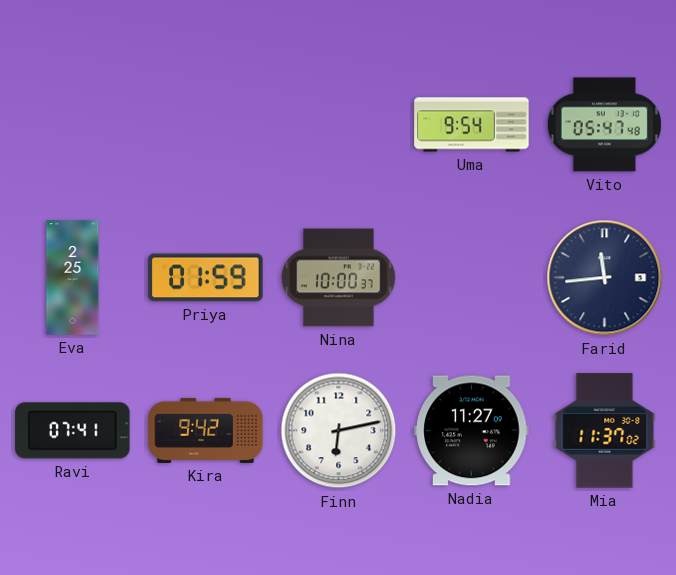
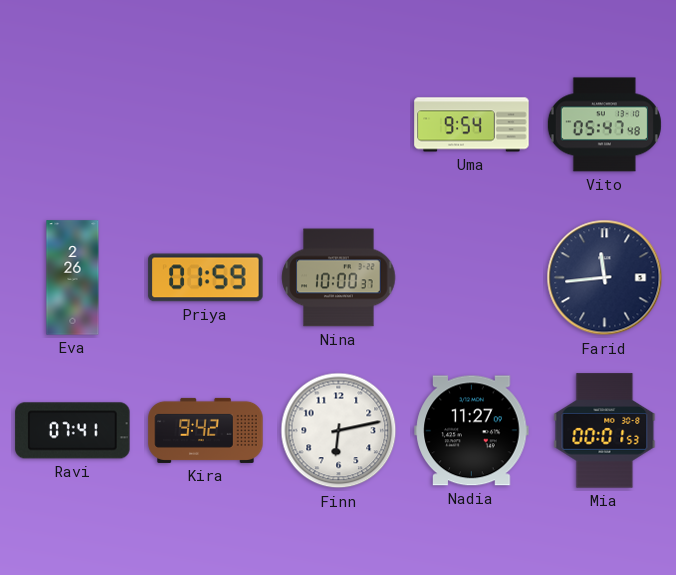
Eva: 2:25 -> 2:26
Mia: 11:37 -> 00:01
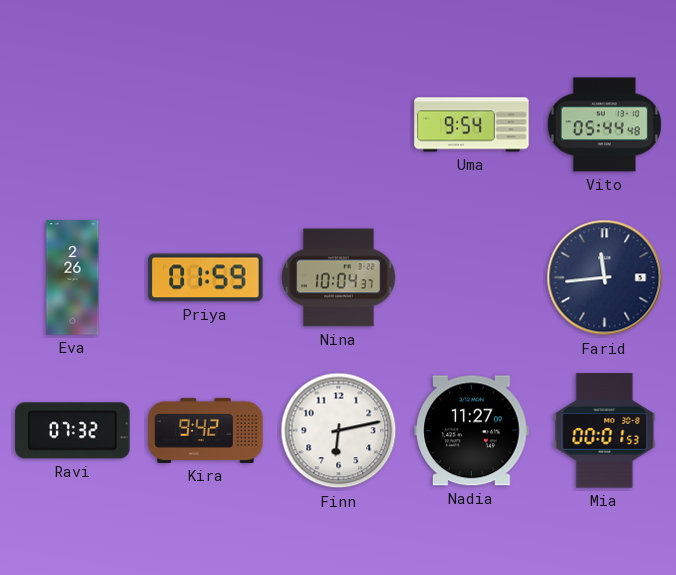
Vito: 05:47 -> 05:44
Nina: 10:00 -> 10:04
Ravi: 07:41 -> 07:32
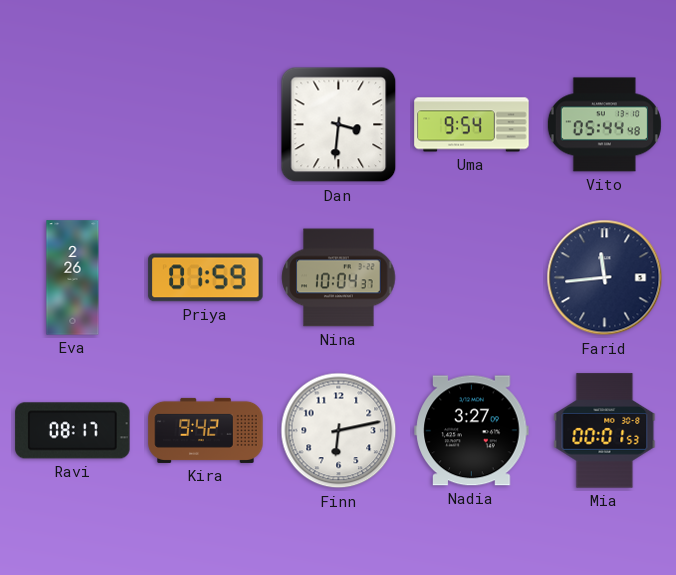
Dan: none -> 3:31
Ravi: 07:32 -> 08:17
Nadia: 11:27 -> 3:27
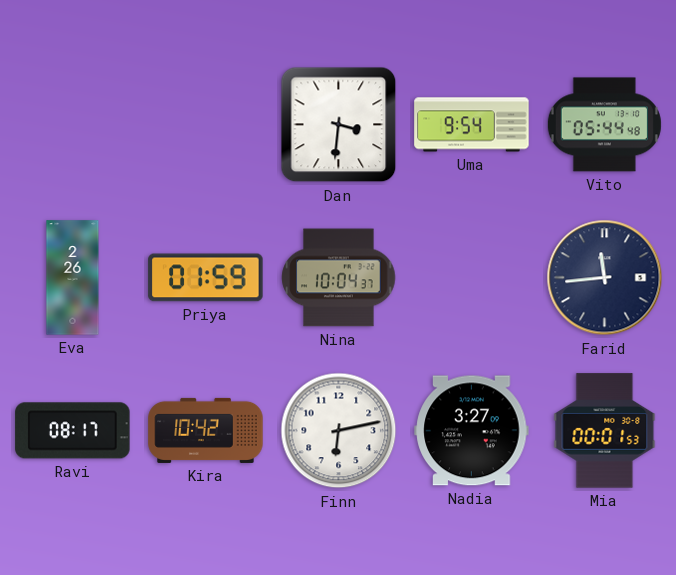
Kira: 9:42 -> 10:42
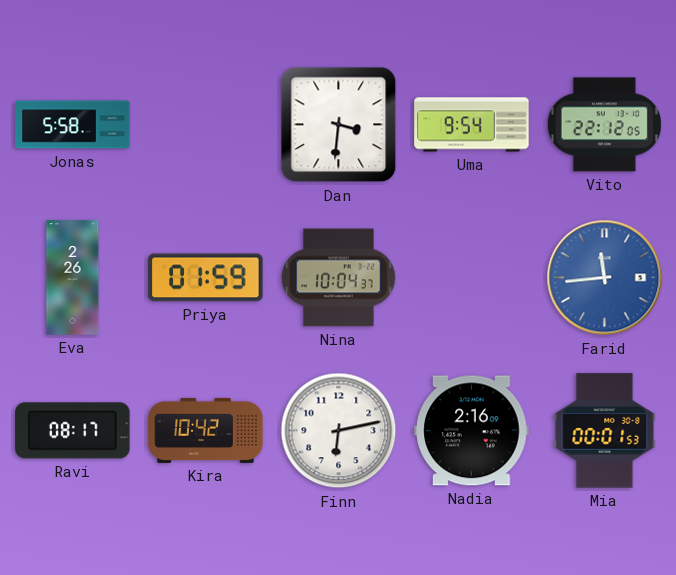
Jonas: none -> 5:58
Vito: 05:44 -> 22:12
Farid dial: navy -> blue
Nadia: 3:27 -> 2:16
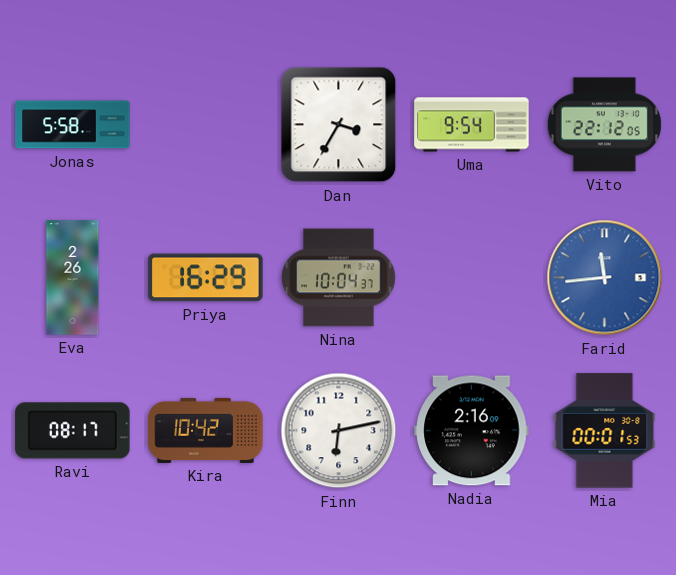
Dan: 3:31 -> 3:35
Priya: 01:59 -> 16:29
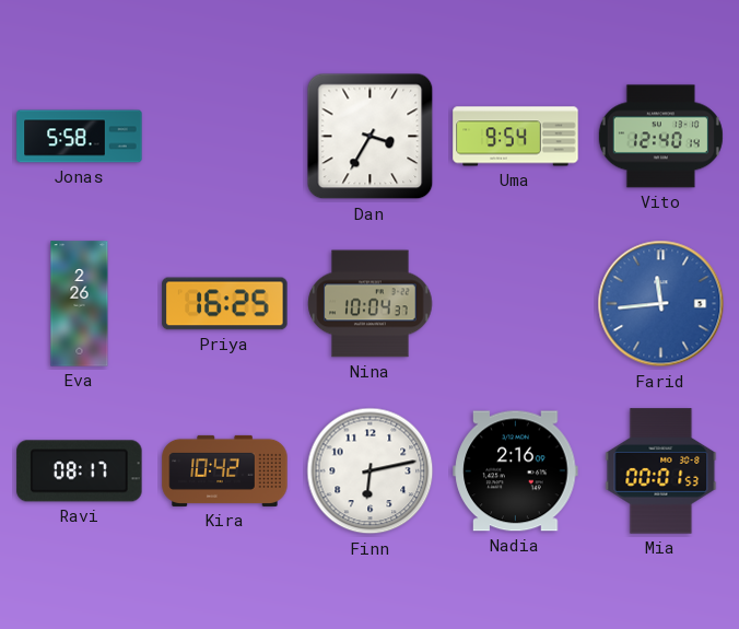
Vito: 22:12 -> 12:40
Priya: 16:29 -> 16:25
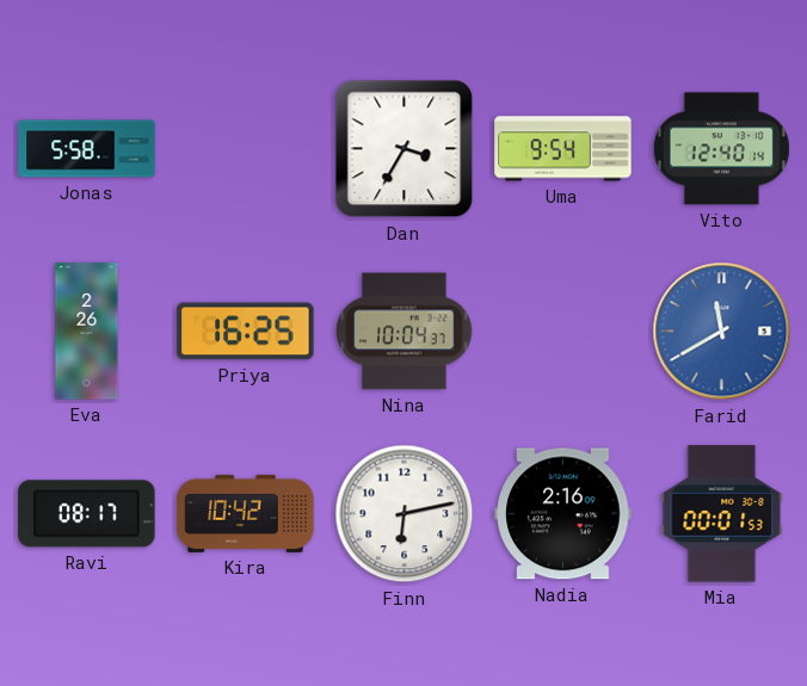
Farid: 11:44 -> 11:40
